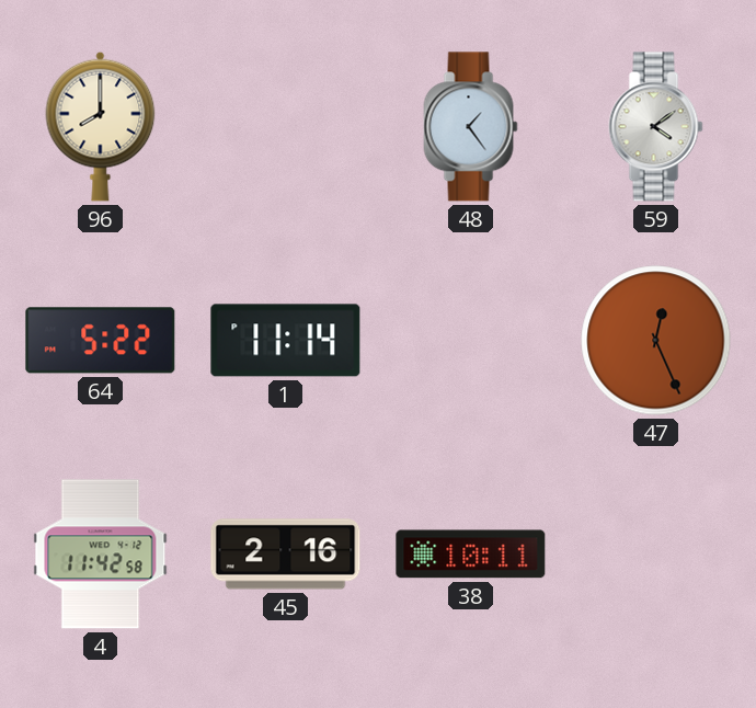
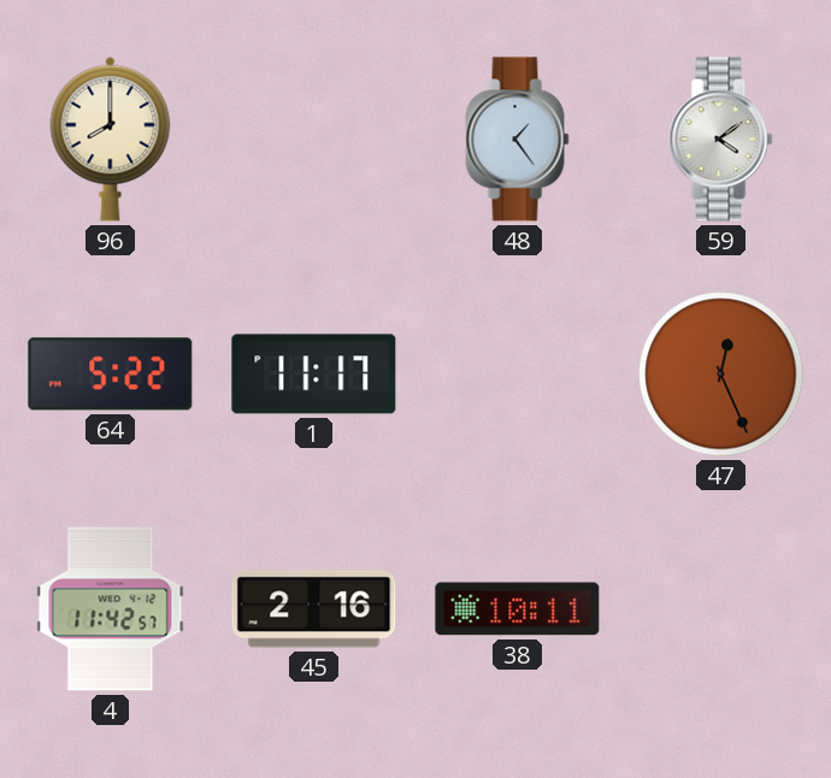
1: 11:14 -> 11:17
4: 11:42:58 -> 11:42:57
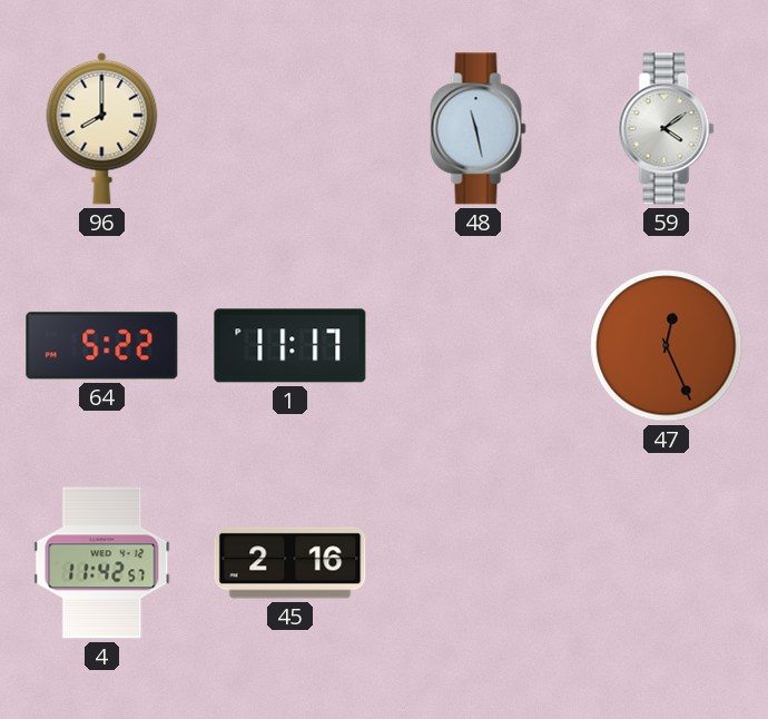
48: 1:24 -> 11:28
38: 10:11 -> none
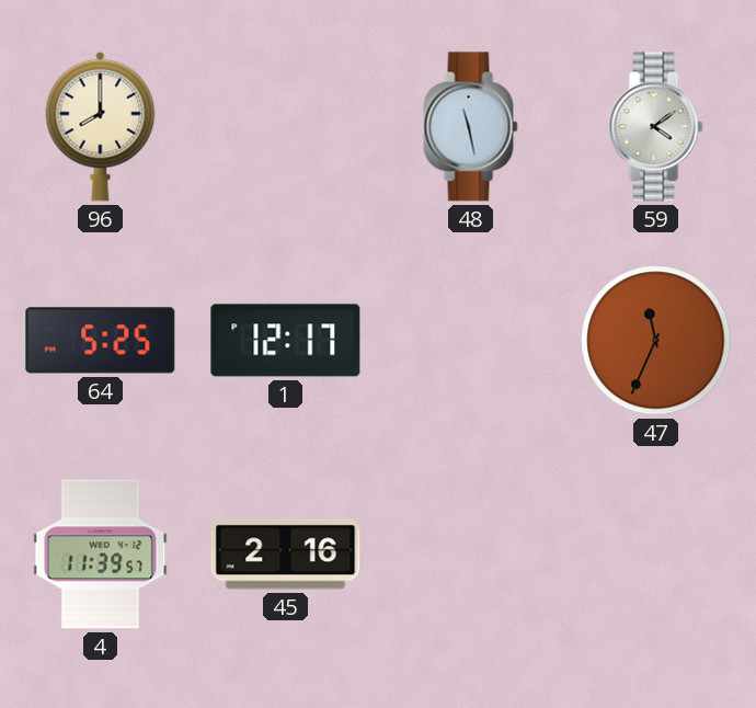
64: 5:22 -> 5:25
1: 11:17 -> 12:17
47: 12:26 -> 11:34
4: 11:42 -> 11:39
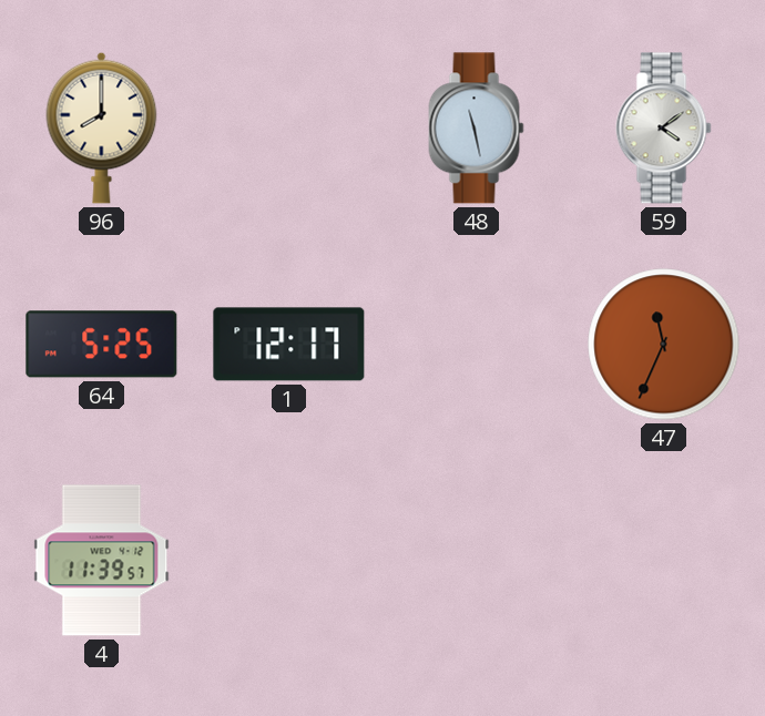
45: 2:16 -> none
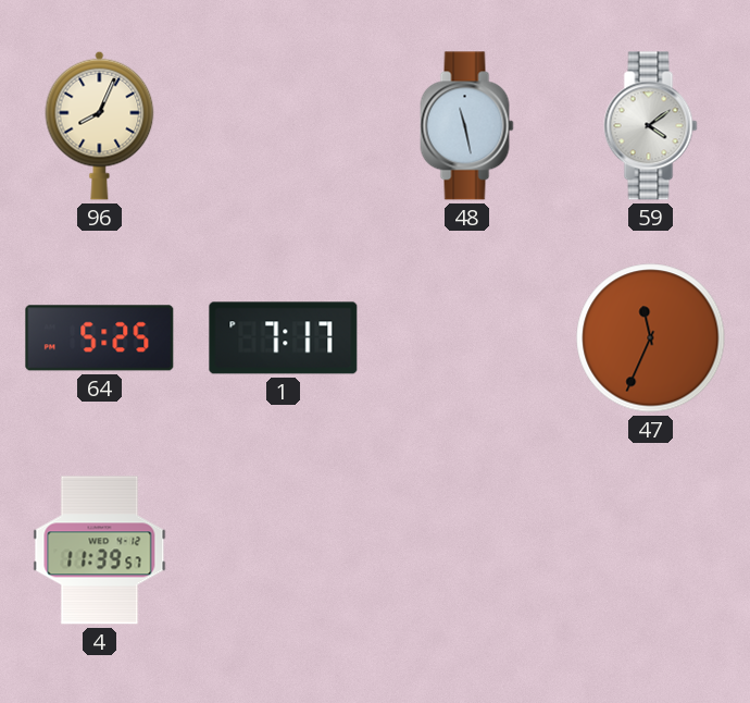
96: 8:00 -> 8:04
1: 12:17 -> 7:17
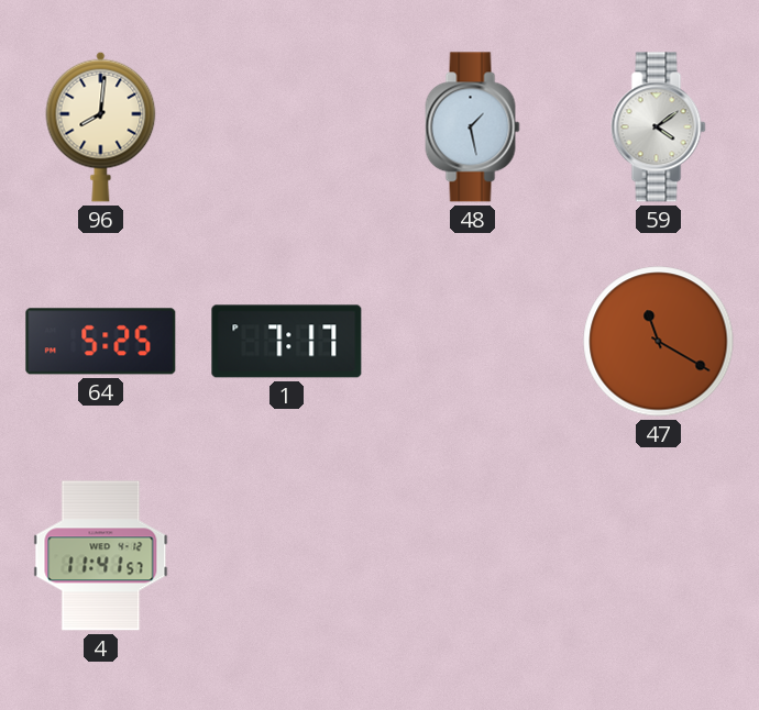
96: 8:04 -> 8:01
48: 11:28 -> 1:28
47: 11:34 -> 11:20
4: 11:39 -> 11:41
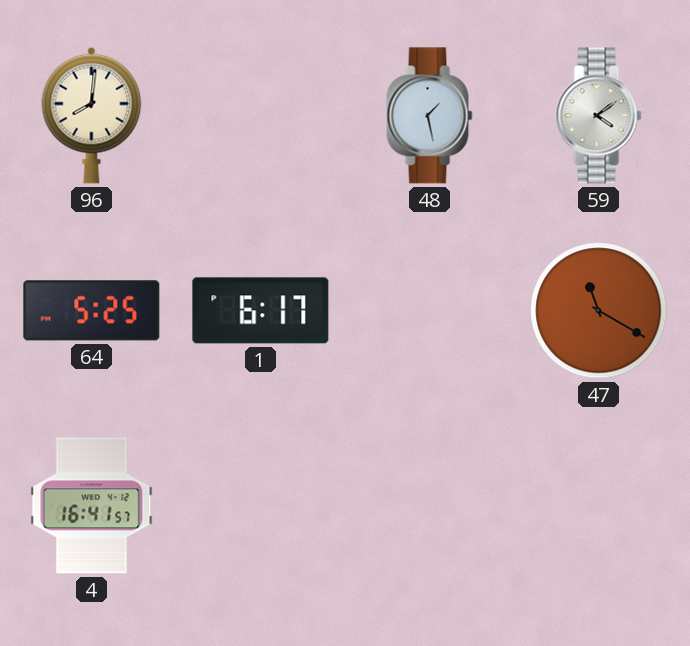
1: 7:17 -> 6:17
4: 11:41 -> 16:41
